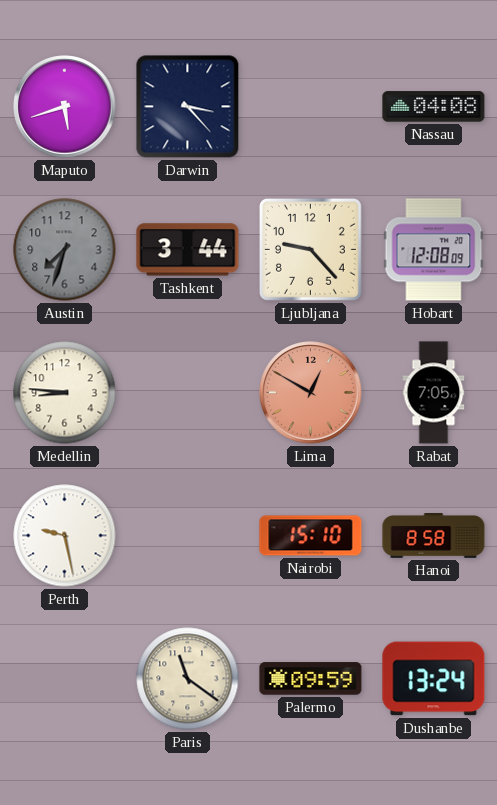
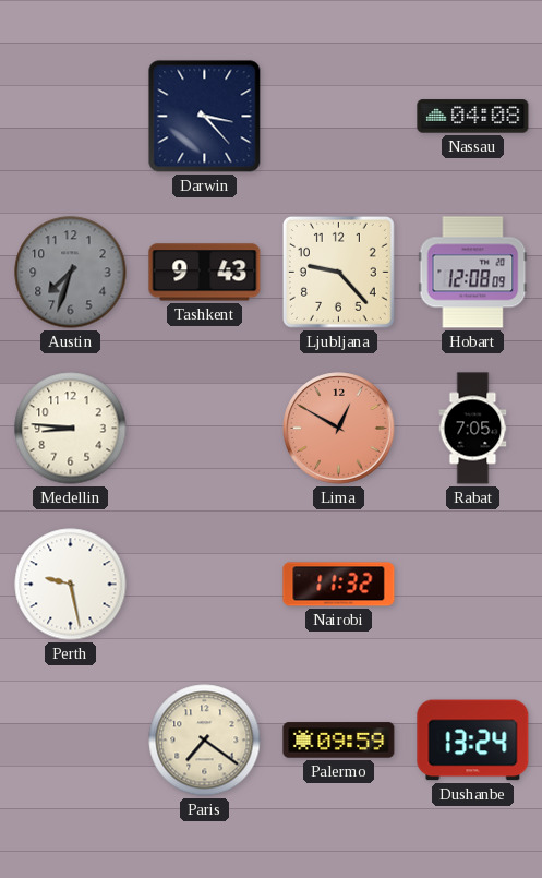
Maputo: 5:42 -> none
Tashkent: 3:44 -> 9:43
Nairobi: 15:10 -> 11:32
Hanoi: 8:58 -> none
Paris: 11:21 -> 7:21
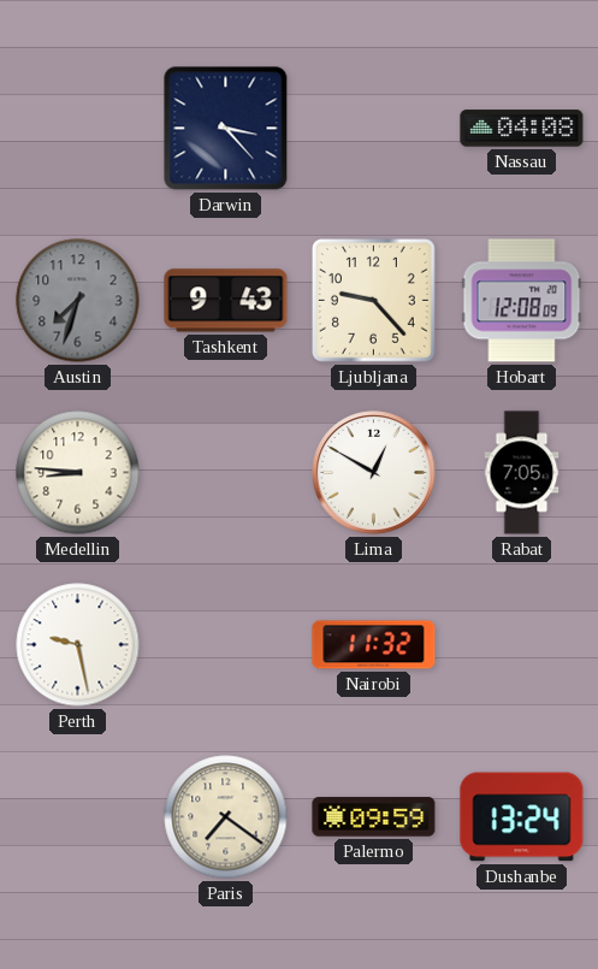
Lima dial: salmon -> white
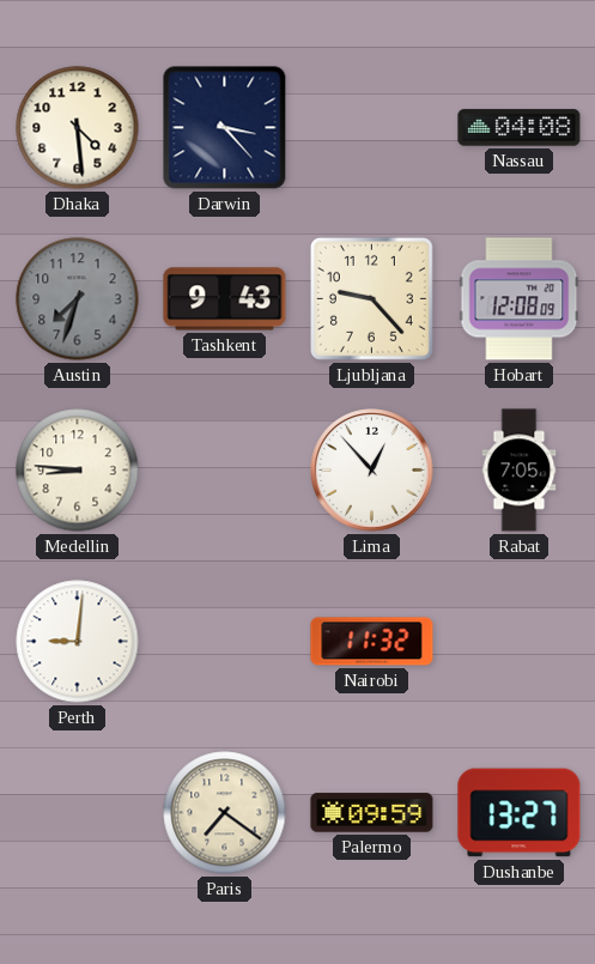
Dhaka: none -> 4:29
Lima: 12:50 -> 12:53
Perth: 9:28 -> 9:01
Dushanbe: 13:24 -> 13:27
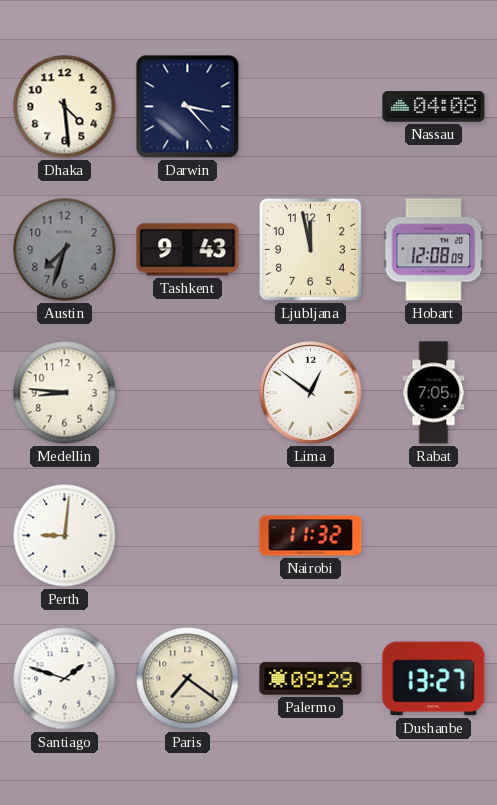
Ljubljana: 9:23 -> 11:58
Lima: 12:53 -> 12:51
Santiago: none -> 1:48
Palermo: 09:59 -> 09:29
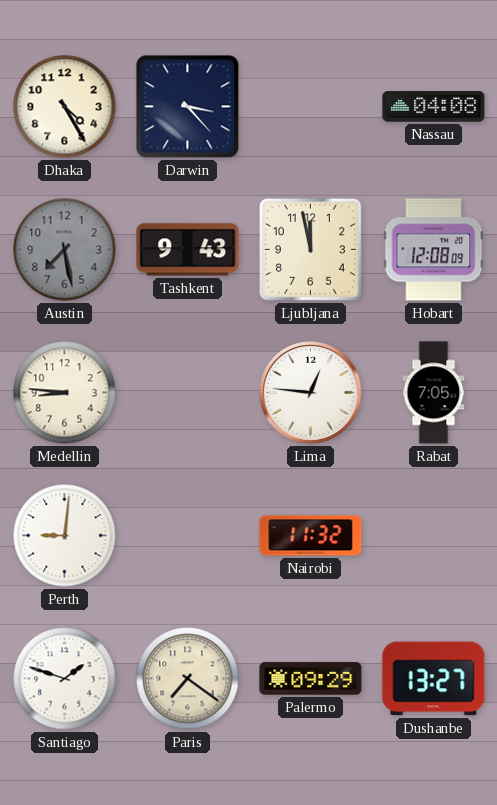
Dhaka: 4:29 -> 4:25
Austin: 7:33 -> 7:28
Lima: 12:51 -> 12:46
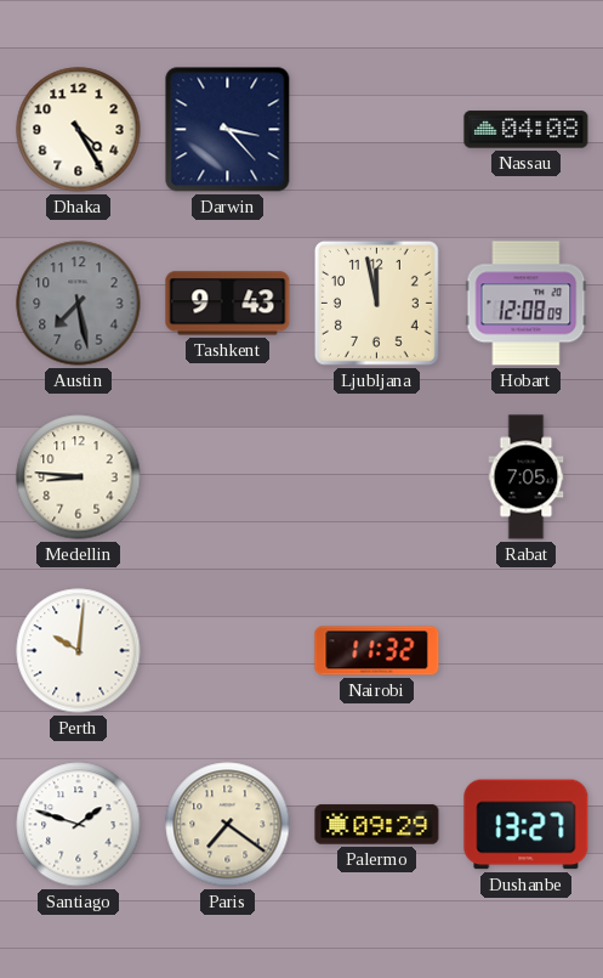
Lima: 12:46 -> none
Perth: 9:01 -> 10:01
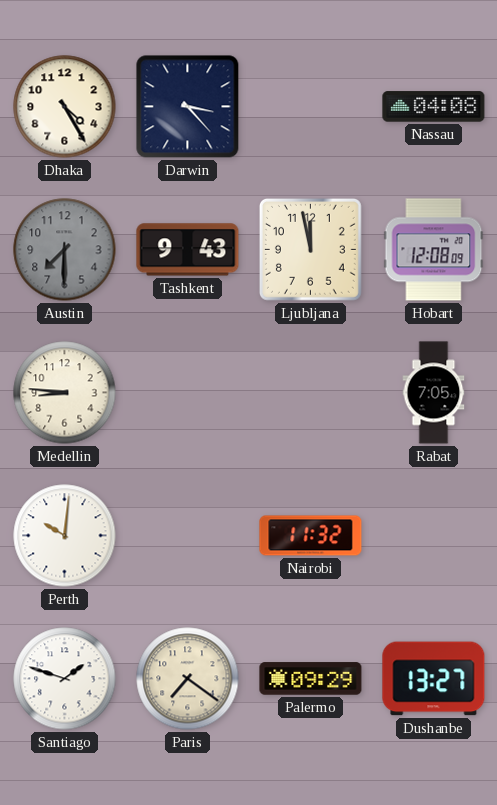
Austin: 7:28 -> 7:30
